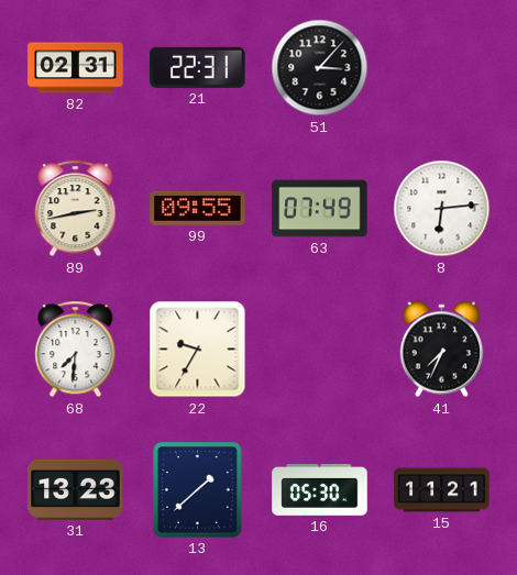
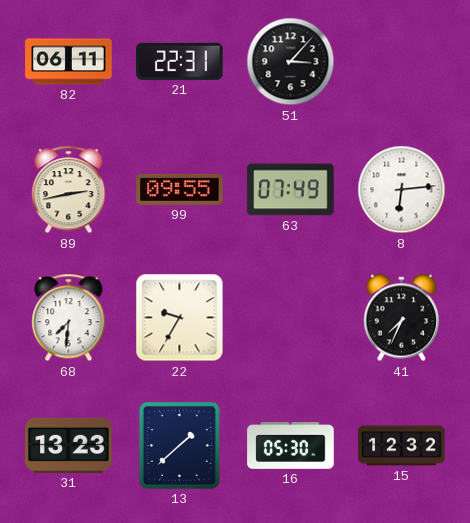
82: 02:31 -> 06:11
15: 11:21 -> 12:32
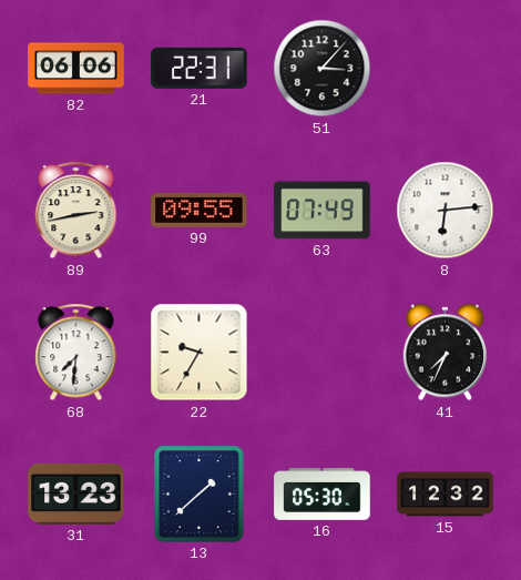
82: 06:11 -> 06:06
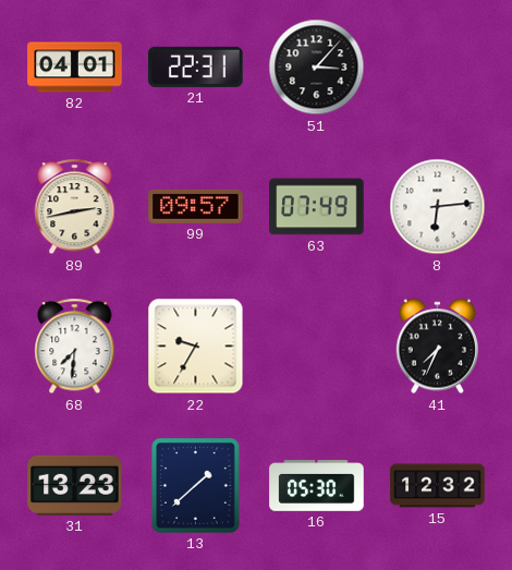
82: 06:06 -> 04:01
99: 09:55 -> 09:57
